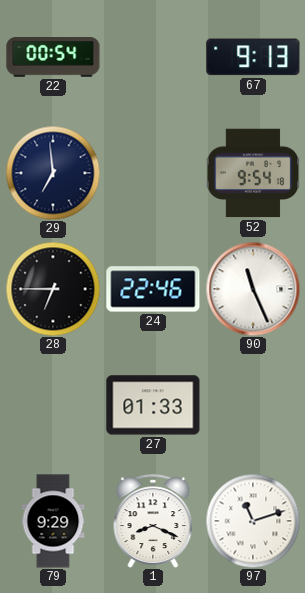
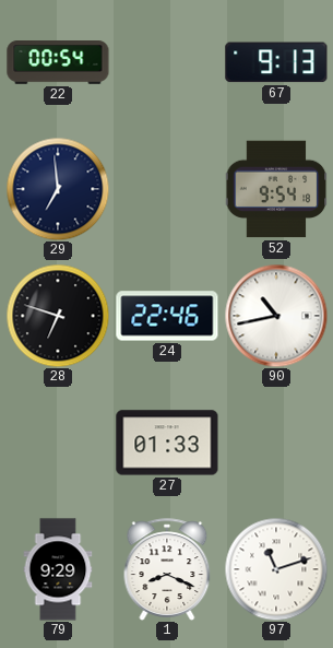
28: 6:45 -> 6:48
90: 11:26 -> 10:43
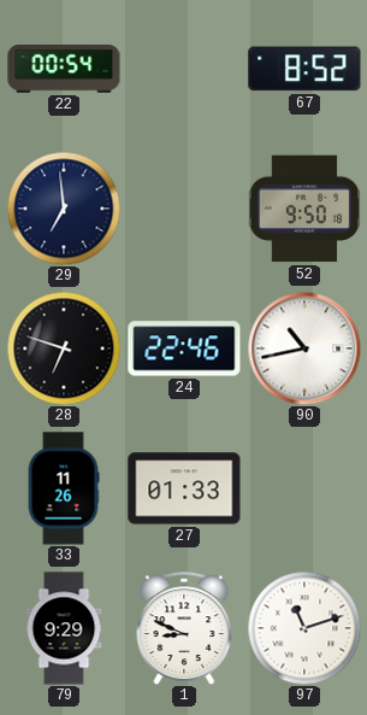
67: 9:13 -> 8:52
52: 9:54 -> 9:50
33: none -> 11:26
1: 8:19 -> 8:49
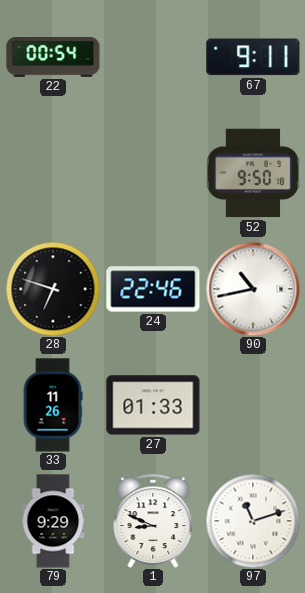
67: 8:52 -> 9:11
29: 6:59 -> none
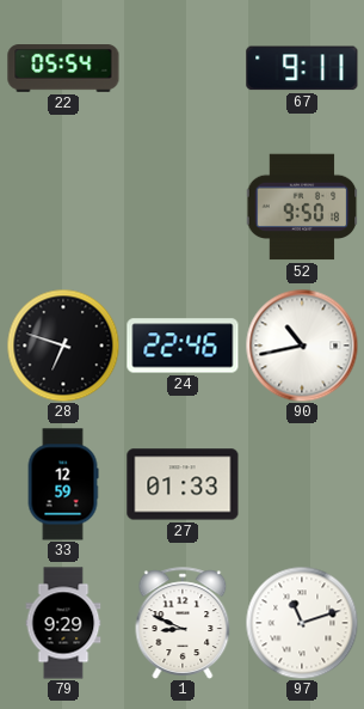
22: 00:54 -> 05:54
33: 11:26 -> 12:59
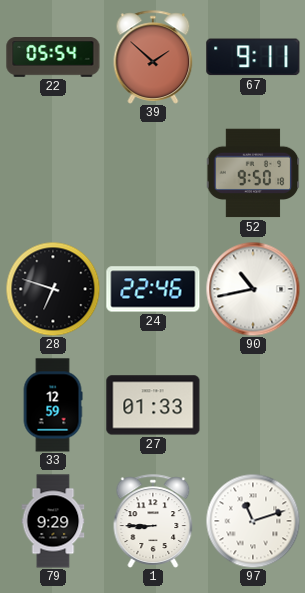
39: none -> 1:52
1: 8:49 -> 8:45
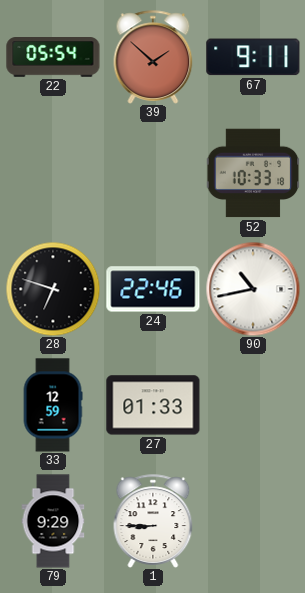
52: 9:50 -> 10:33
97: 11:12 -> none
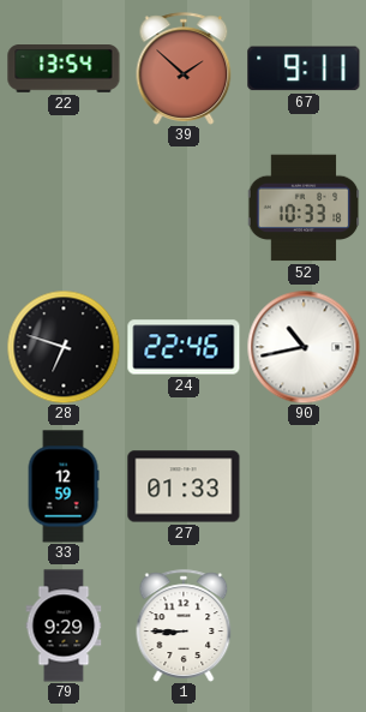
22: 05:54 -> 13:54
